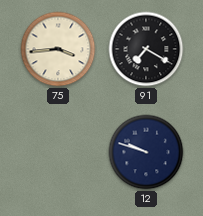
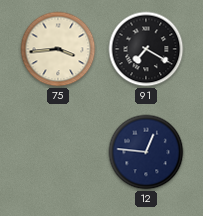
12: 9:48 -> 12:46
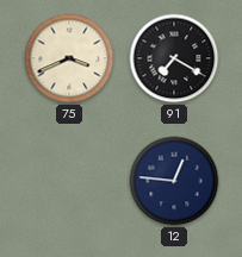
75: 3:44 -> 3:41
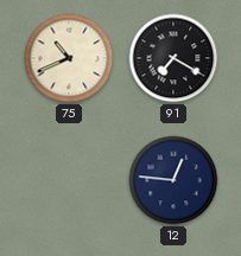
75: 3:41 -> 10:41
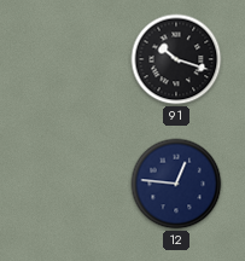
75: 10:41 -> none
91: 7:20 -> 10:18
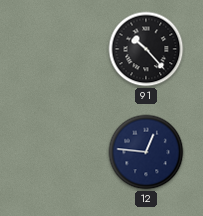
91: 10:18 -> 10:23
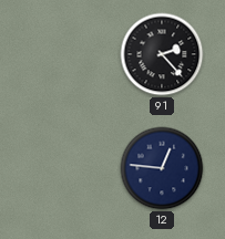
91: 10:23 -> 2:23
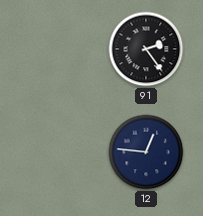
91: 2:23 -> 2:24
